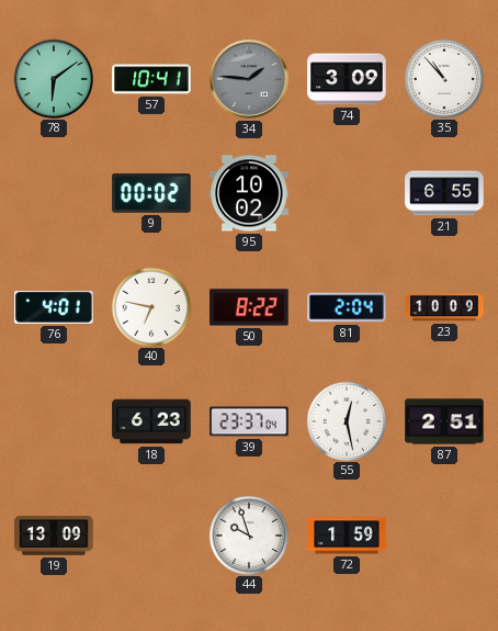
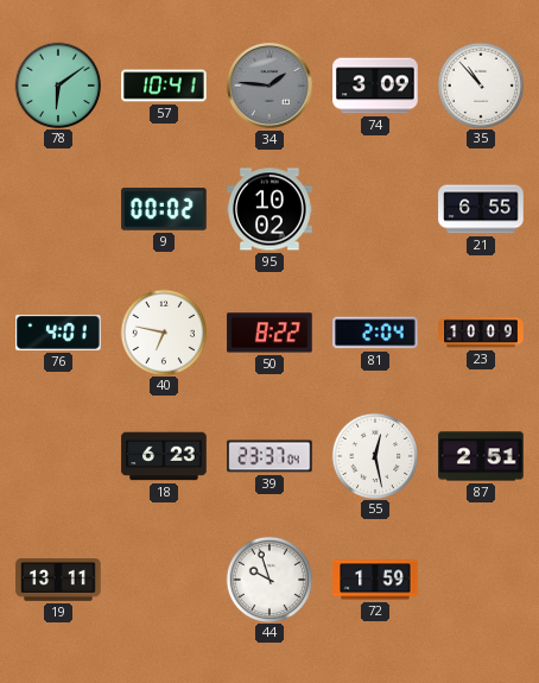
19: 13:09 -> 13:11
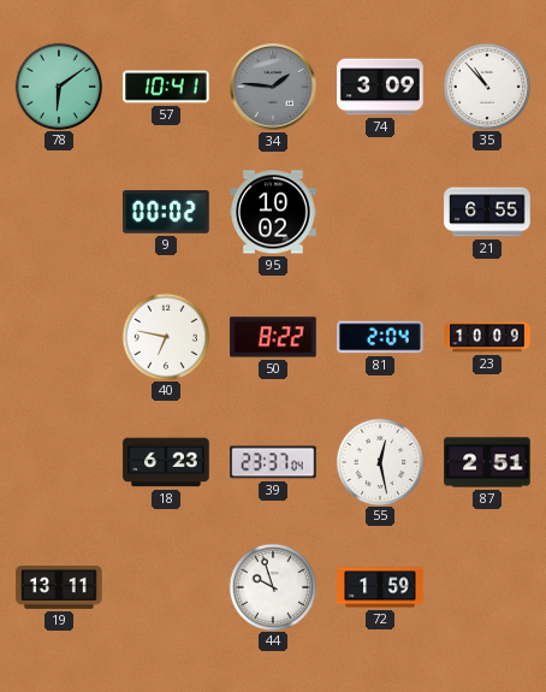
76: 4:01 -> none
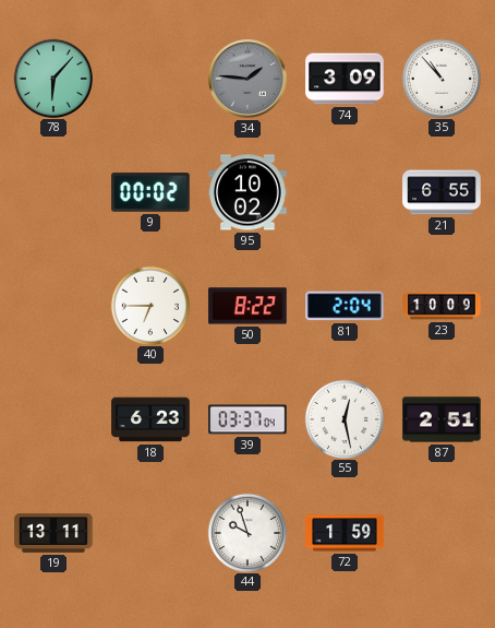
78: 6:09 -> 6:07
57: 10:41 -> none
40: 6:47 -> 6:45
39: 23:37 -> 03:37
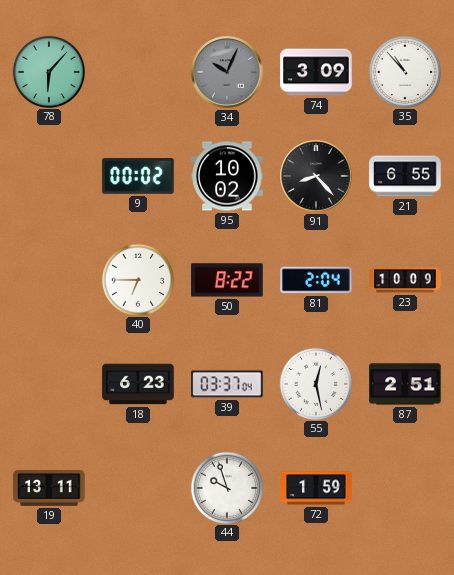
34: 1:46 -> 10:04
91: none -> 8:23
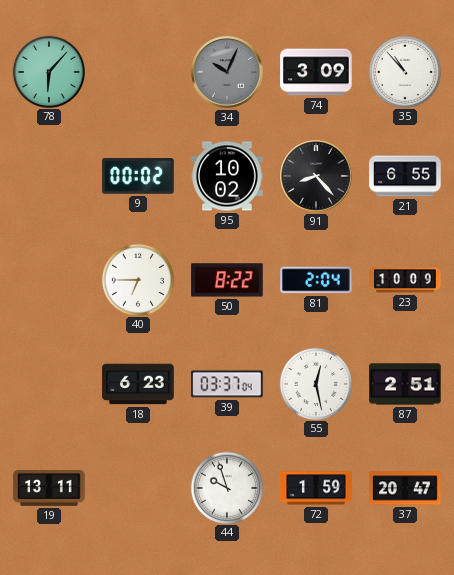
37: none -> 20:47
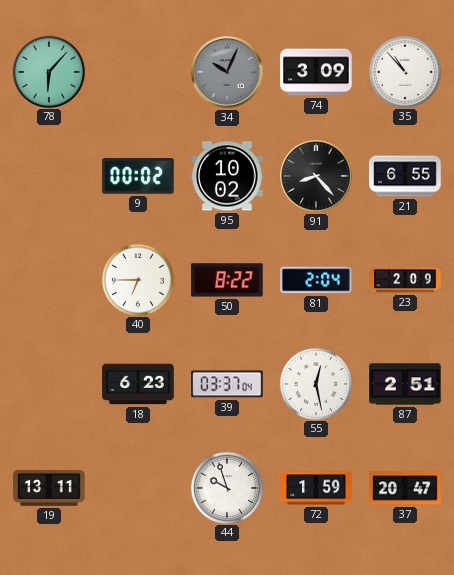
23: 10:09 -> 2:09
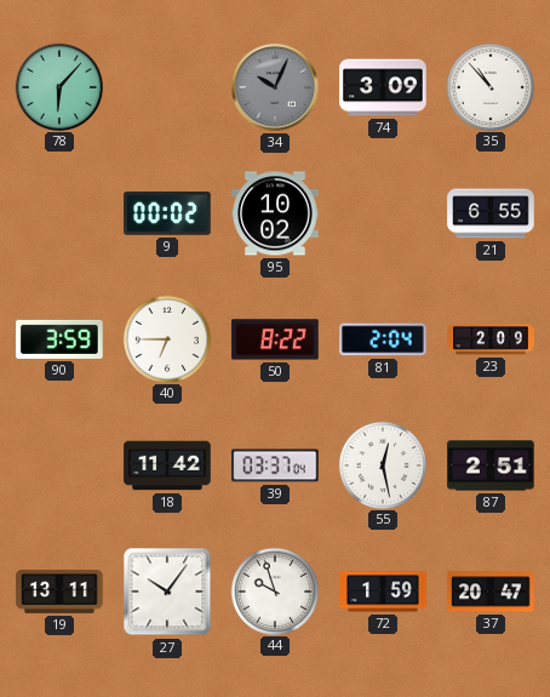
91: 8:23 -> none
90: none -> 3:59
18: 6:23 -> 11:42
27: none -> 10:06
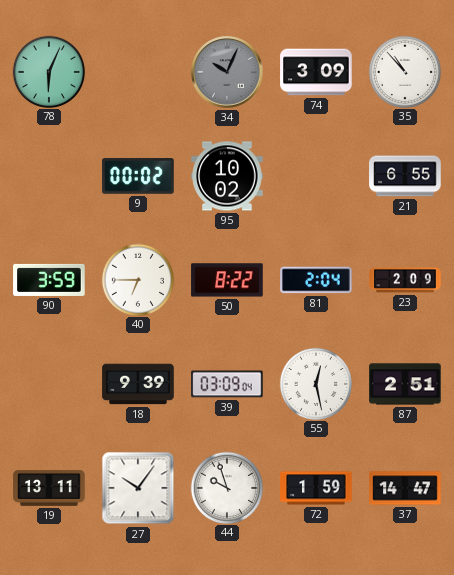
78: 6:07 -> 6:04
18: 11:42 -> 9:39
39: 03:37 -> 03:09
37: 20:47 -> 14:47
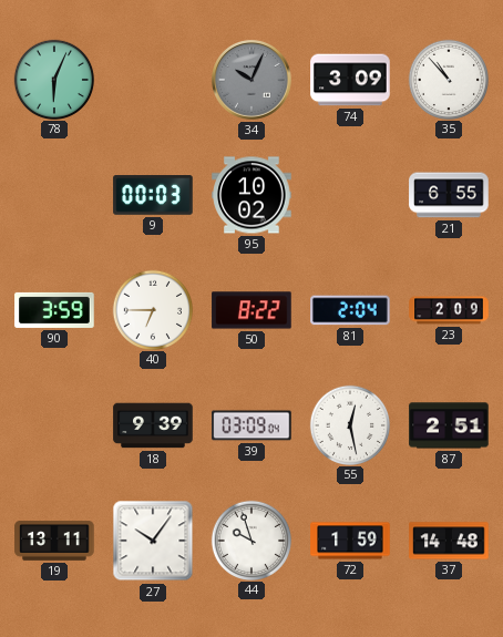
9: 00:02 -> 00:03
37: 14:47 -> 14:48
